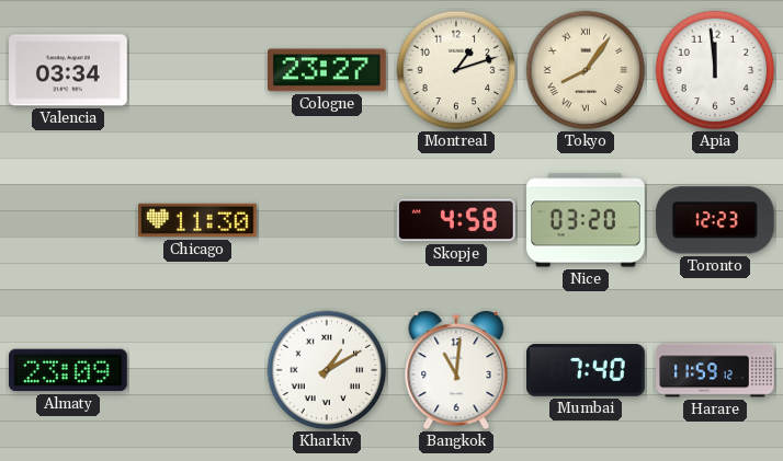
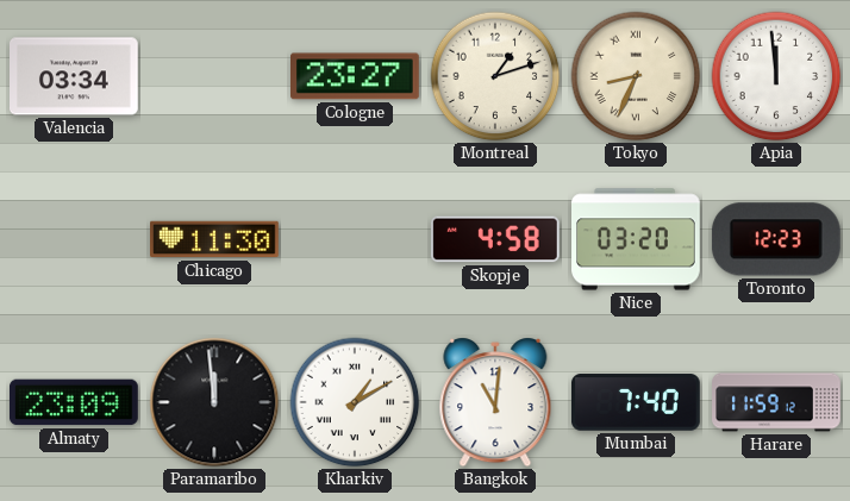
Tokyo: 8:06 -> 8:34
Paramaribo: none -> 11:59
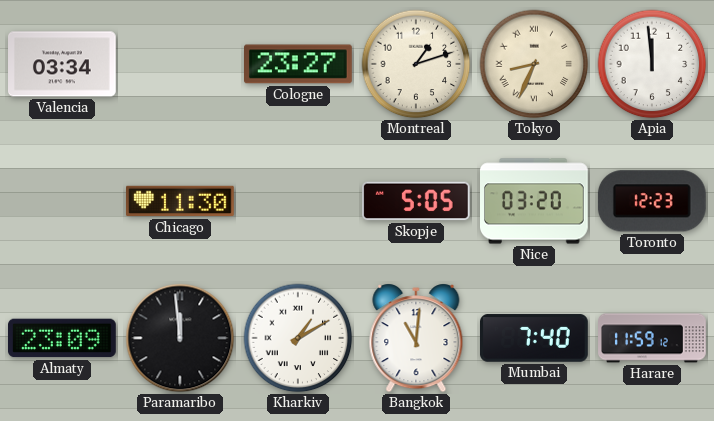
Skopje: 4:58 -> 5:05
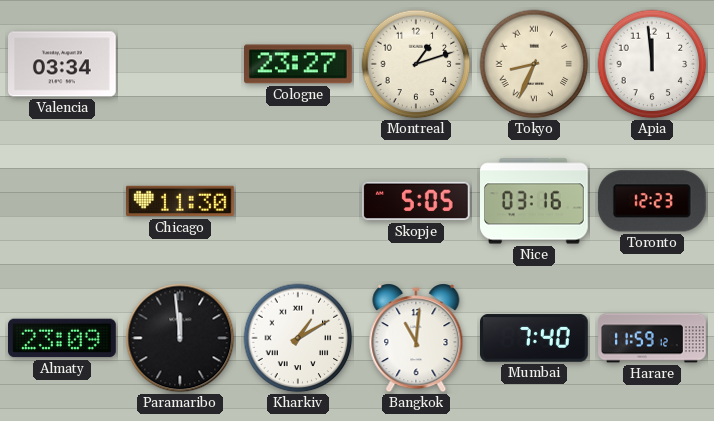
Nice: 03:20 -> 03:16
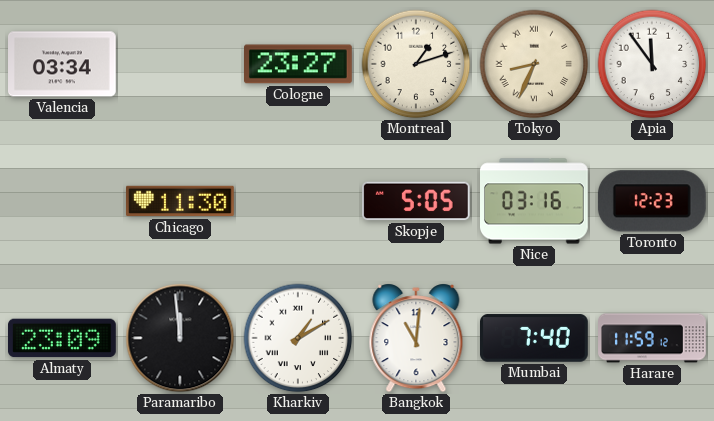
Apia: 11:59 -> 11:54
